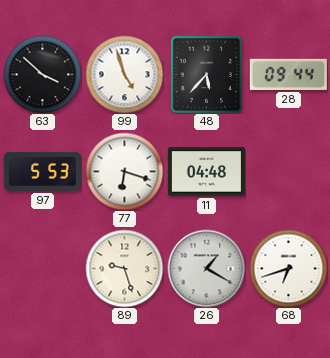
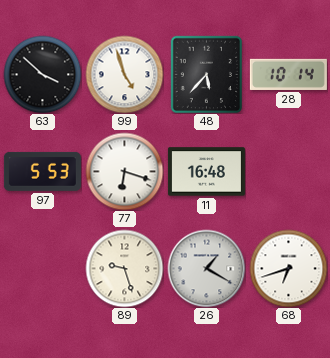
28: 09:44 -> 10:14
11: 04:48 -> 16:48
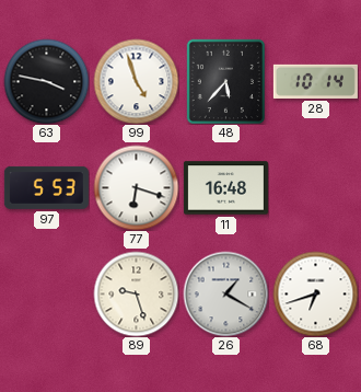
63: 3:52 -> 3:47
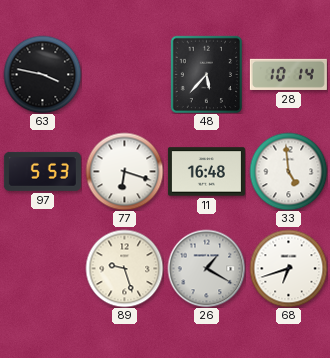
99: 4:57 -> none
33: none -> 4:59
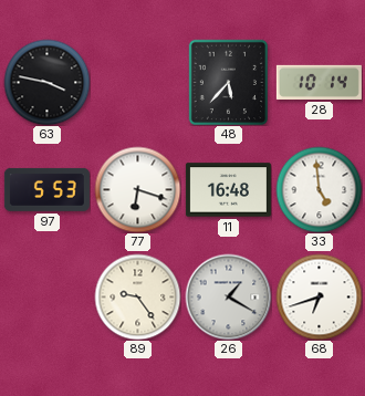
89: 9:27 -> 9:24
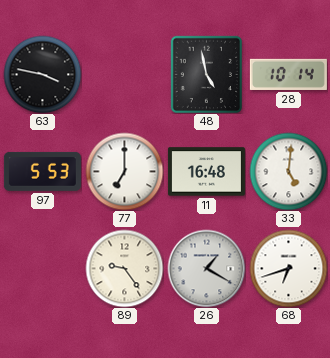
48: 5:37 -> 4:58
77: 6:18 -> 7:00
33: 4:59 -> 5:01
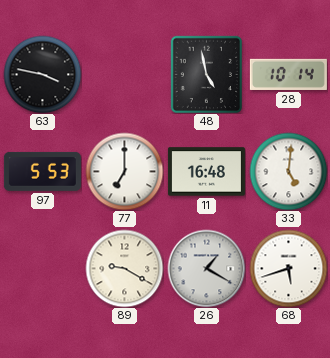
89: 9:24 -> 9:20
68: 6:42 -> 5:42
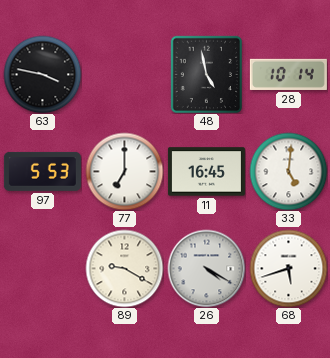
11: 16:48 -> 16:45
26: 1:20 -> 4:20
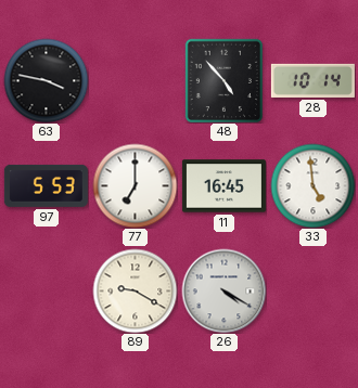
48: 4:58 -> 4:53
33: 5:01 -> 4:59
68: 5:42 -> none
